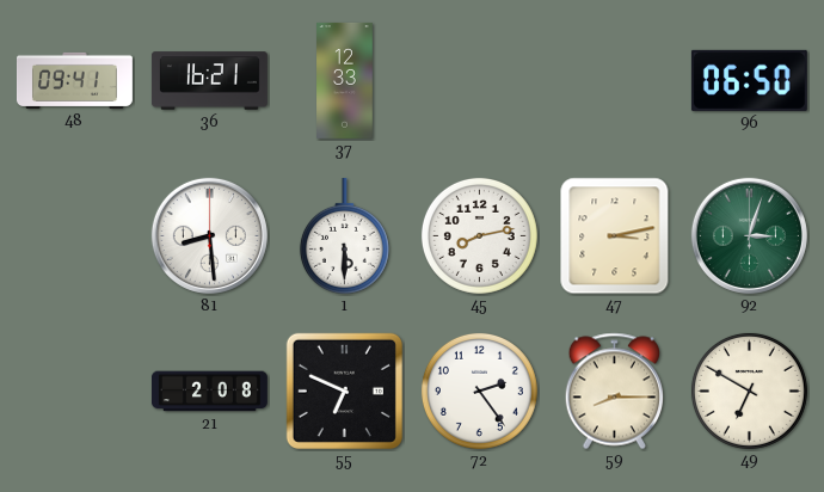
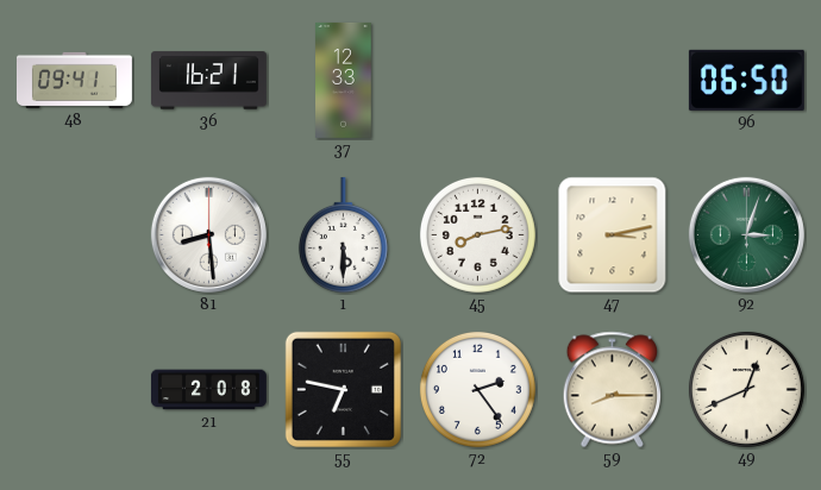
55: 6:49 -> 6:47
49: 6:50 -> 12:41
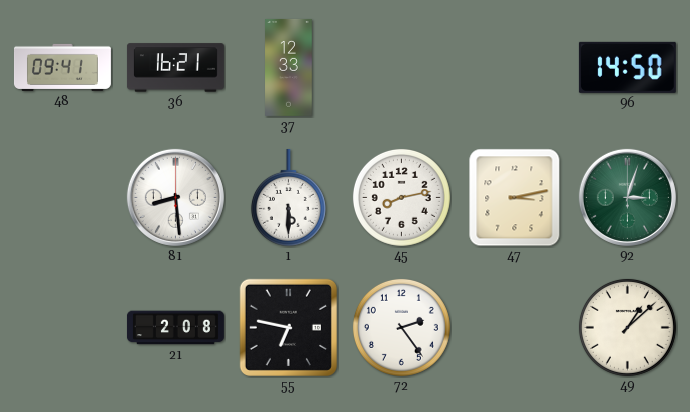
96: 06:50 -> 14:50
59: 8:15 -> none
49: 12:41 -> 1:08
